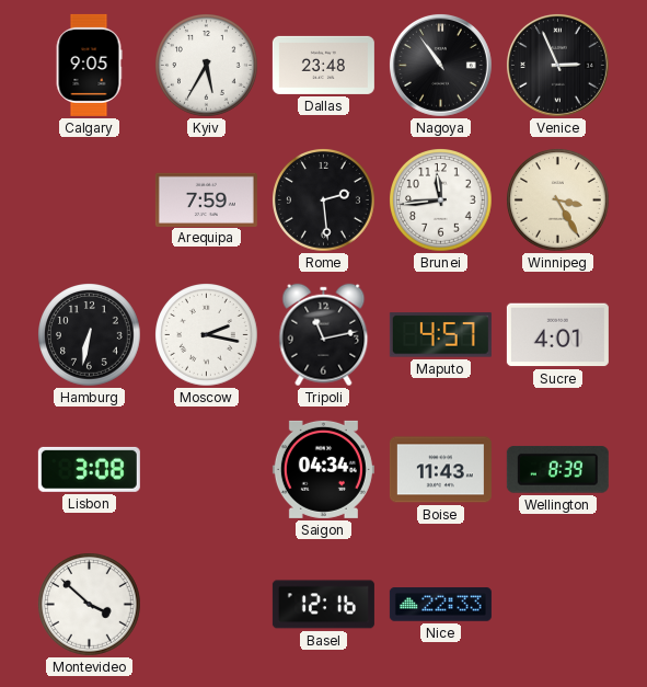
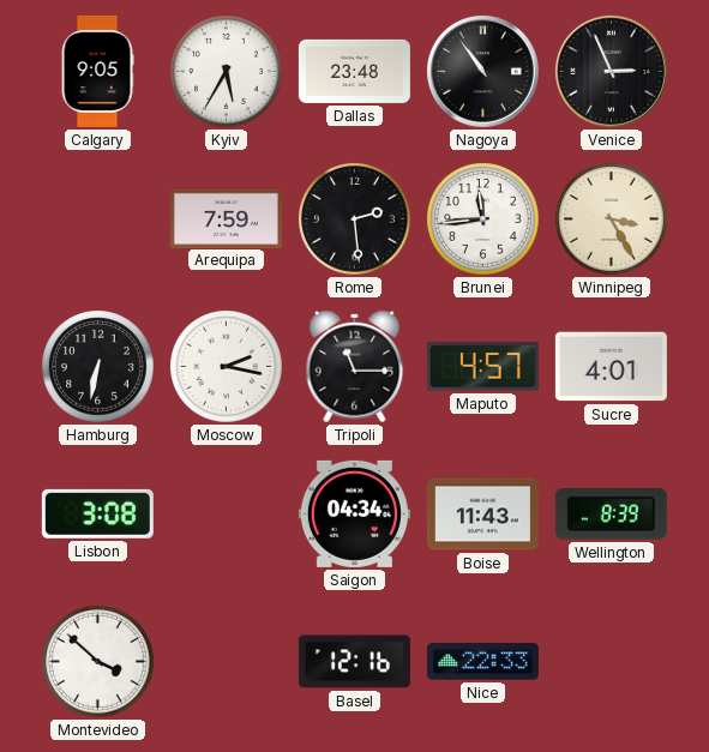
Tripoli: 11:13 -> 11:15
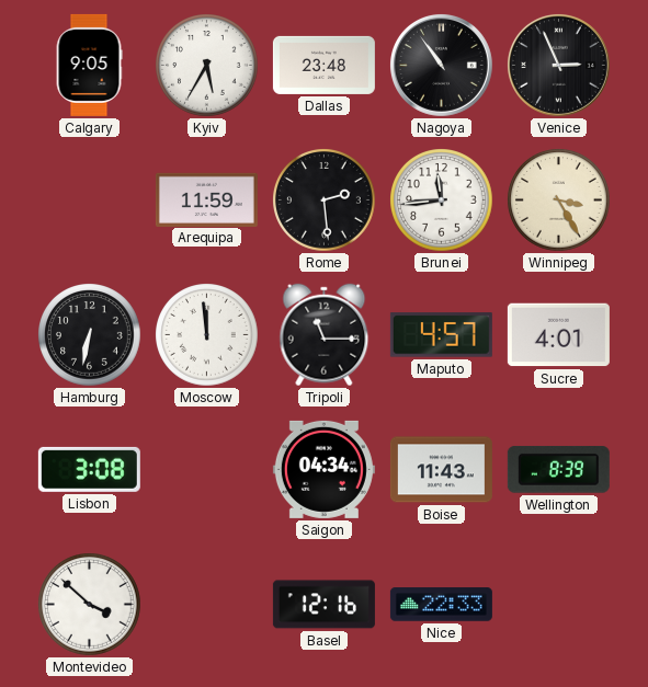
Arequipa: 7:59 -> 11:59
Moscow: 2:17 -> 11:59
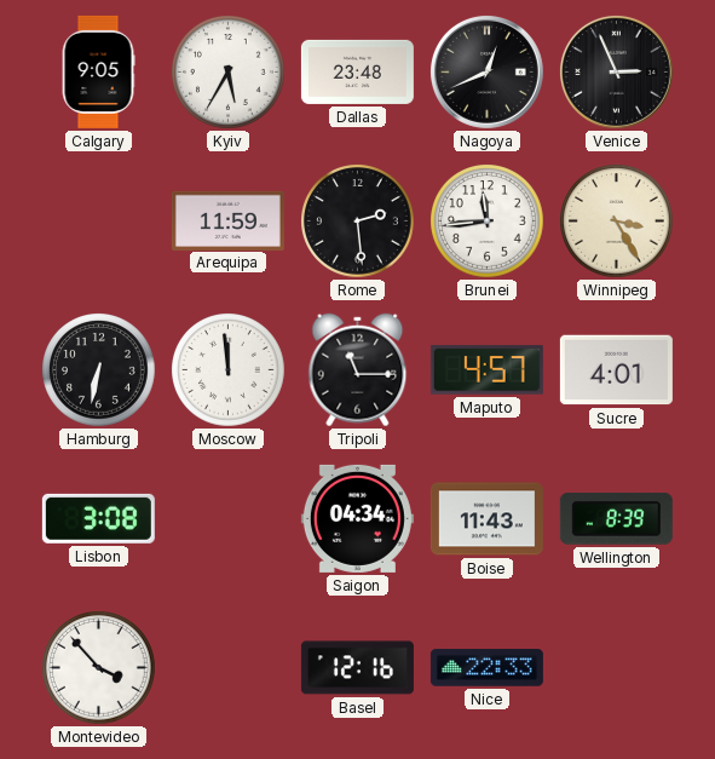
Nagoya: 10:54 -> 12:41
Montevideo: 3:52 -> 3:53
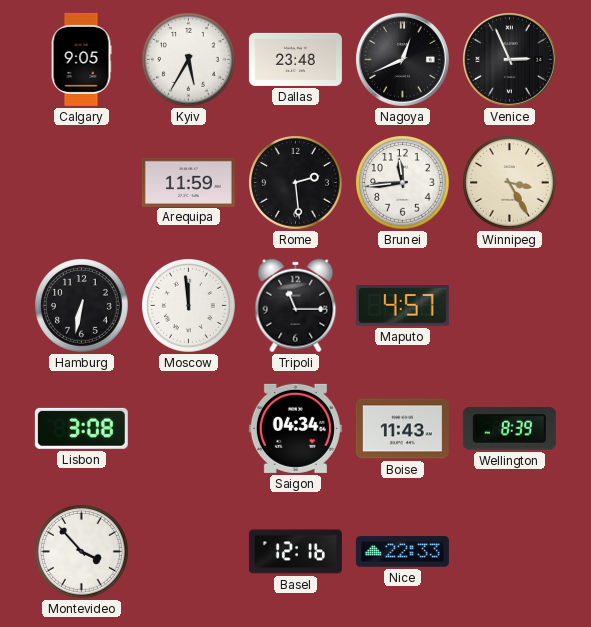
Sucre: 4:01 -> none
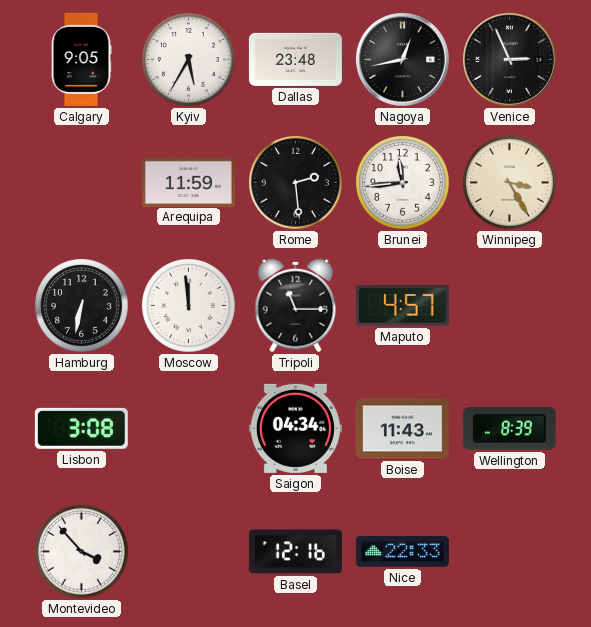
Nagoya: 12:41 -> 12:43
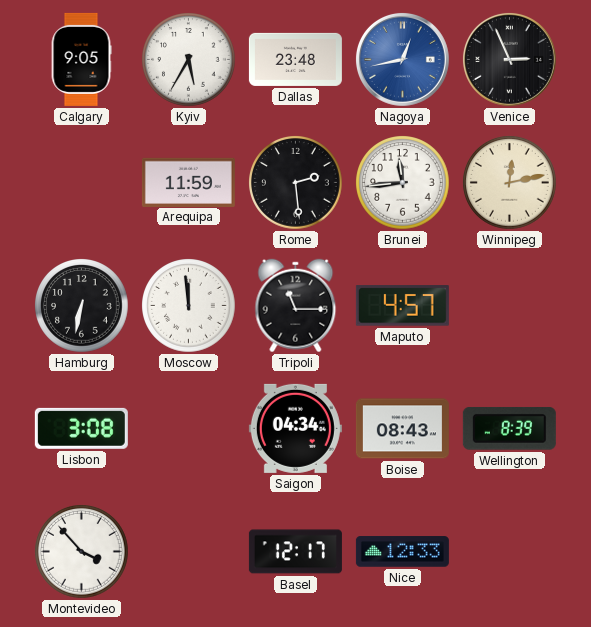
Nagoya dial: black -> blue
Winnipeg: 3:25 -> 12:13
Boise: 11:43 -> 08:43
Basel: 12:16 -> 12:17
Nice: 22:33 -> 12:33
